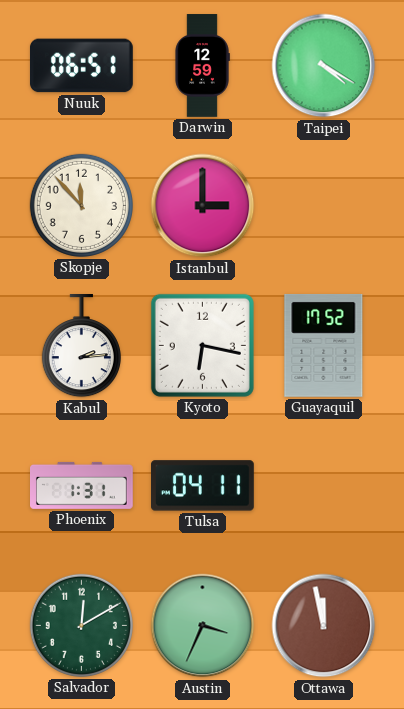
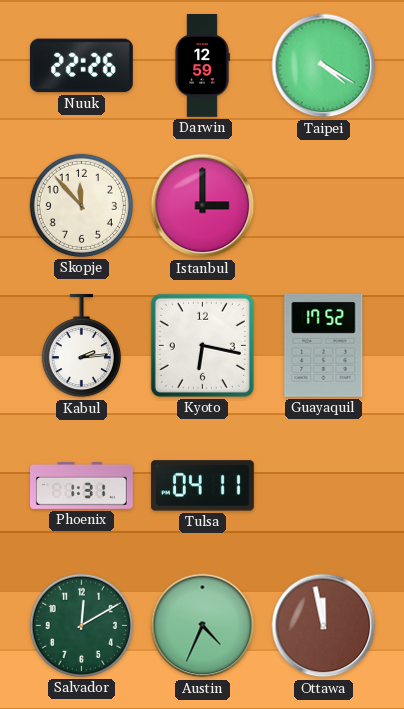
Nuuk: 06:51 -> 22:26
Austin: 3:34 -> 4:34
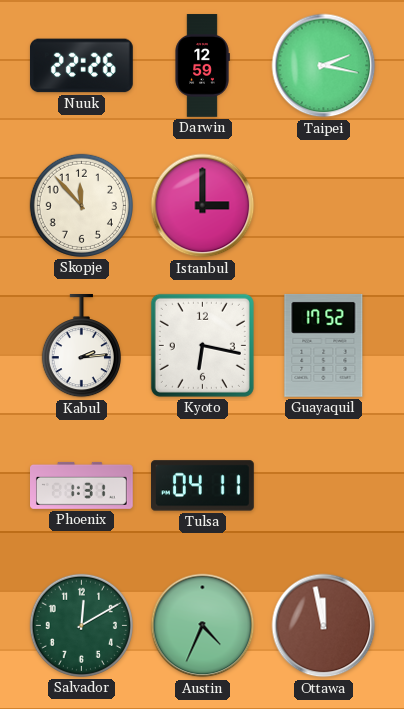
Taipei: 4:20 -> 2:17
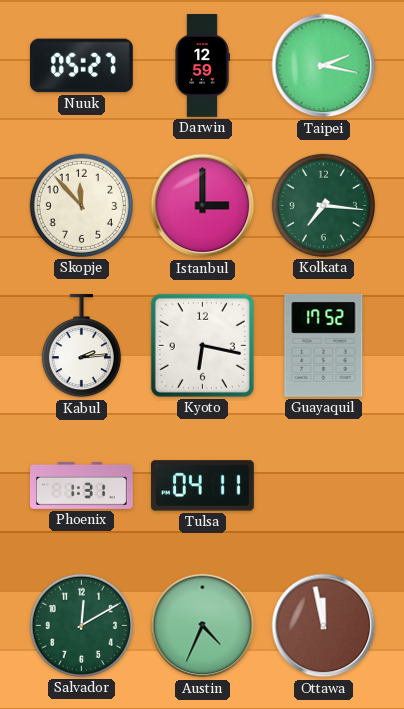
Nuuk: 22:26 -> 05:27
Kolkata: none -> 7:16
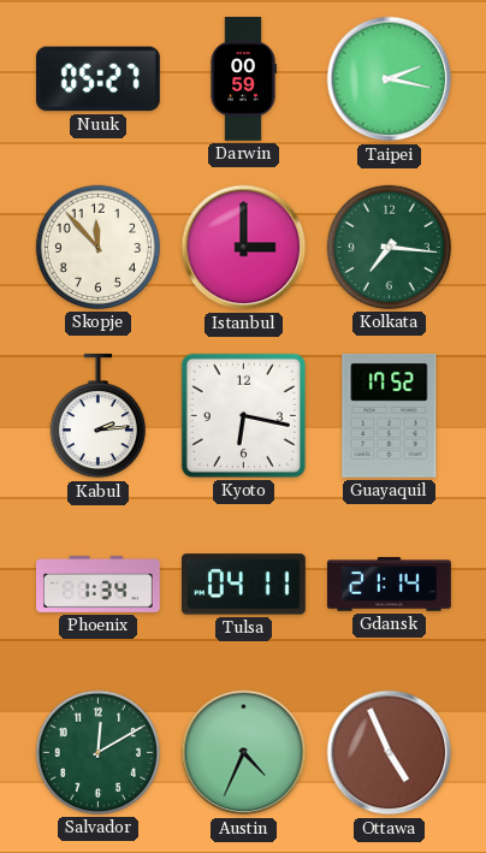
Darwin: 12:59 -> 00:59
Phoenix: 1:31 -> 1:34
Gdansk: none -> 21:14
Ottawa: 11:58 -> 4:56
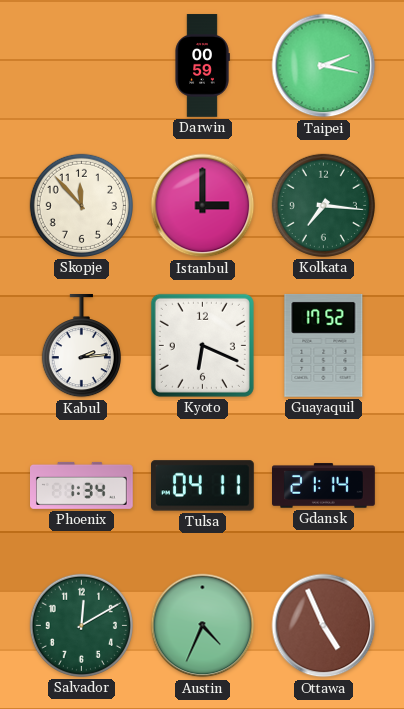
Nuuk: 05:27 -> none
Kyoto: 6:17 -> 6:19
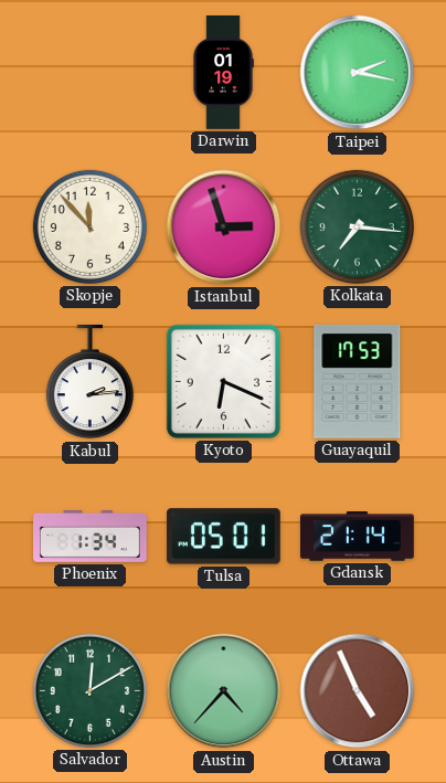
Darwin: 00:59 -> 01:19
Istanbul: 3:00 -> 2:57
Guayaquil: 17:52 -> 17:53
Tulsa: 04:11 -> 05:01
Austin: 4:34 -> 4:37
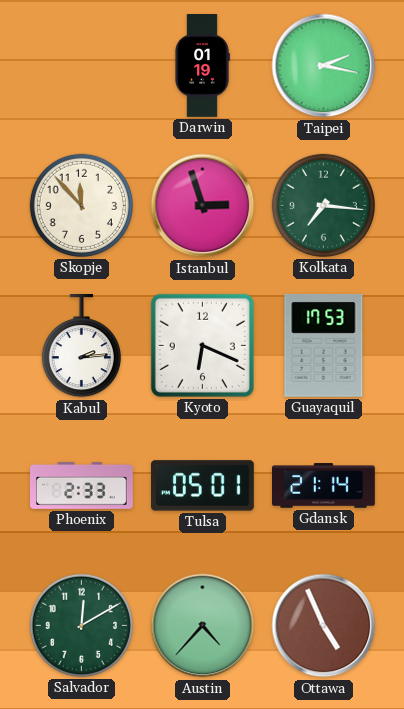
Phoenix: 1:34 -> 2:33
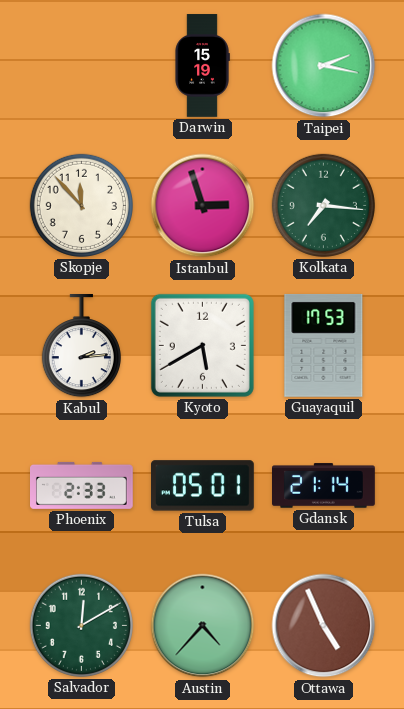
Darwin: 01:19 -> 15:19
Kyoto: 6:19 -> 5:40
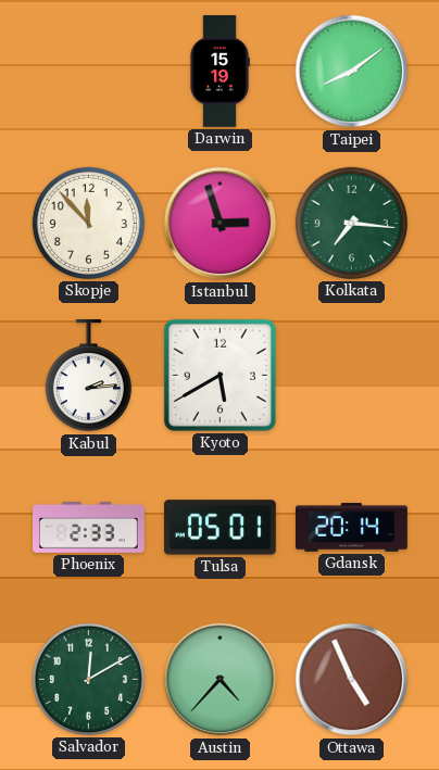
Taipei: 2:17 -> 8:09
Guayaquil: 17:53 -> none
Gdansk: 21:14 -> 20:14
